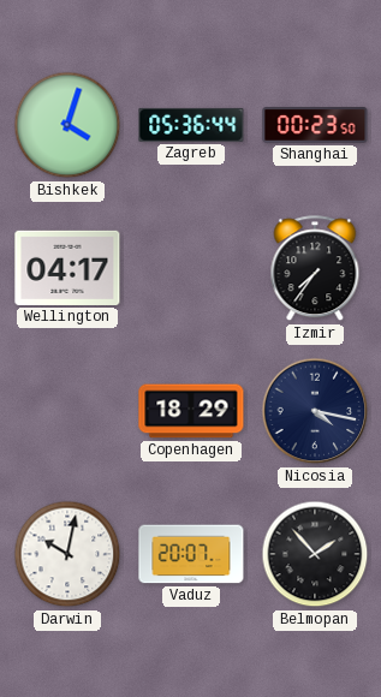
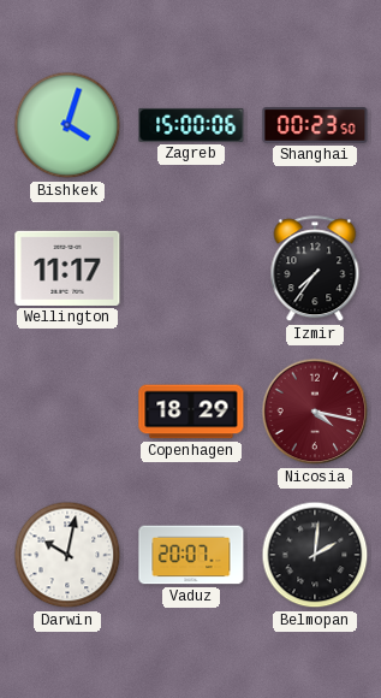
Zagreb: 05:36 -> 15:00
Wellington: 04:17 -> 11:17
Nicosia dial: navy -> burgundy
Belmopan: 1:53 -> 2:01
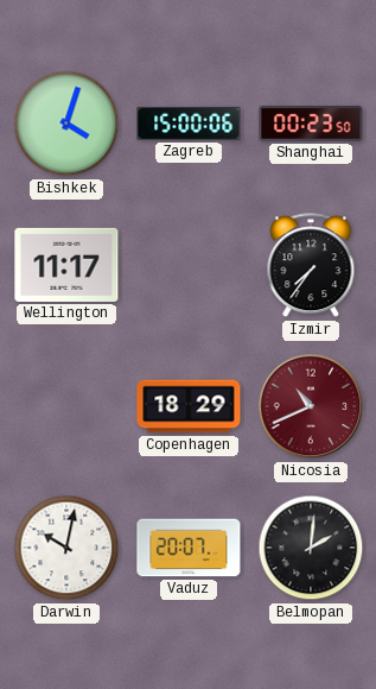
Nicosia: 4:17 -> 10:41
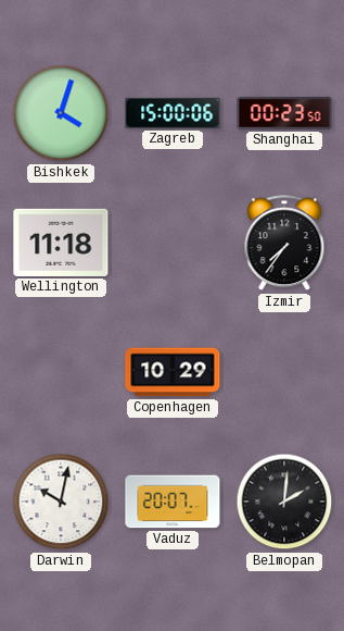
Wellington: 11:17 -> 11:18
Copenhagen: 18:29 -> 10:29
Nicosia: 10:41 -> none
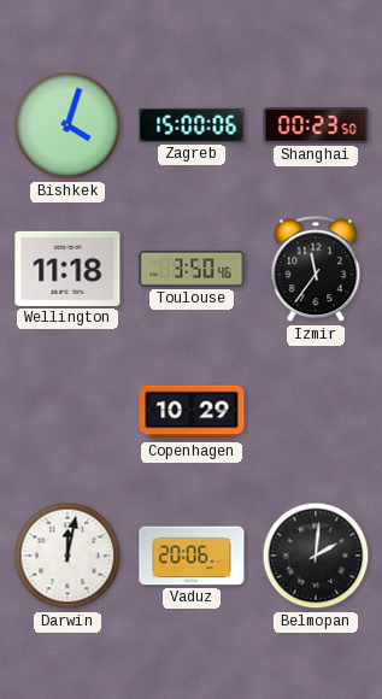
Toulouse: none -> 3:50
Izmir: 7:36 -> 11:36
Darwin: 10:02 -> 12:02
Vaduz: 20:07 -> 20:06
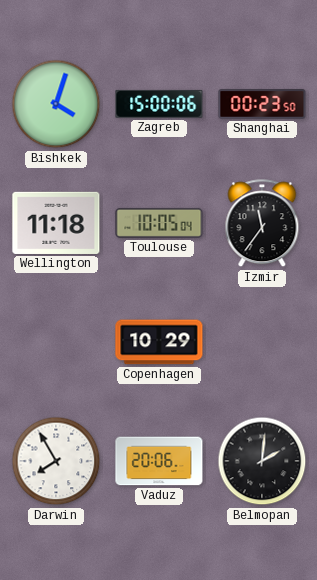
Toulouse: 3:50 -> 10:05
Darwin: 12:02 -> 7:55
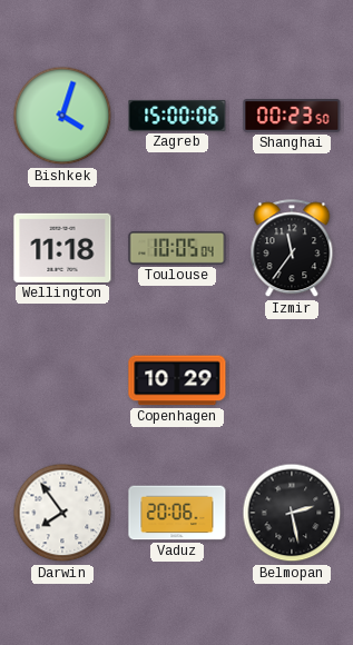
Darwin: 7:55 -> 7:54
Belmopan: 2:01 -> 2:28
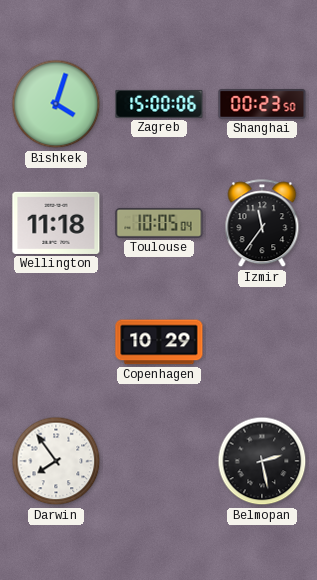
Vaduz: 20:06 -> none
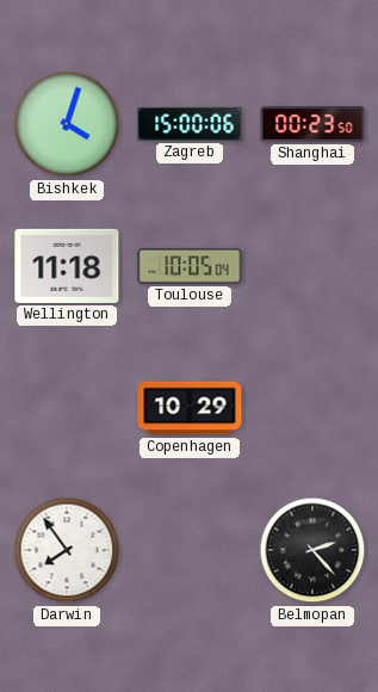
Izmir: 11:36 -> none
Belmopan: 2:28 -> 2:23
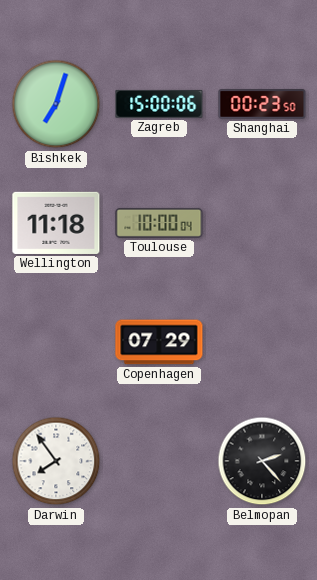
Bishkek: 4:03 -> 7:03
Toulouse: 10:05 -> 10:00
Copenhagen: 10:29 -> 07:29
